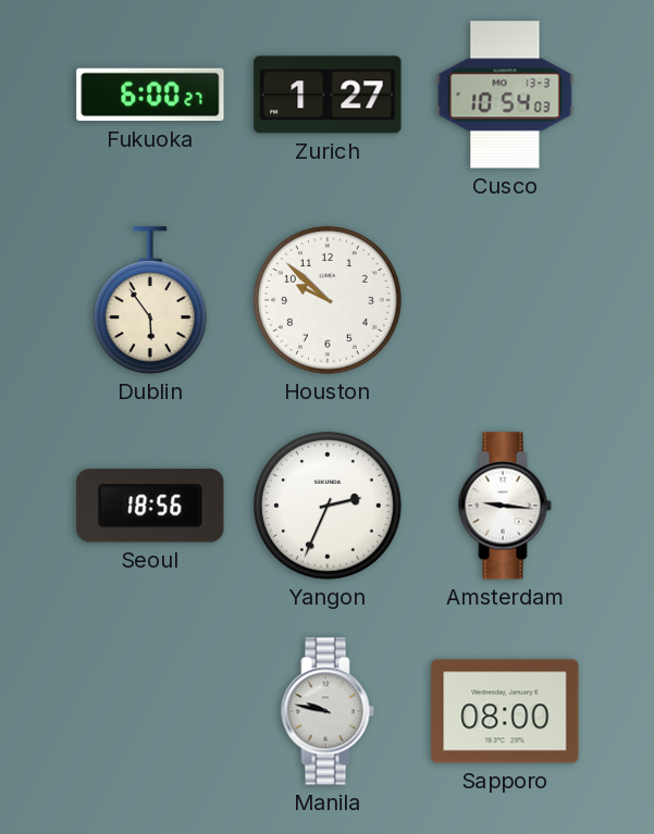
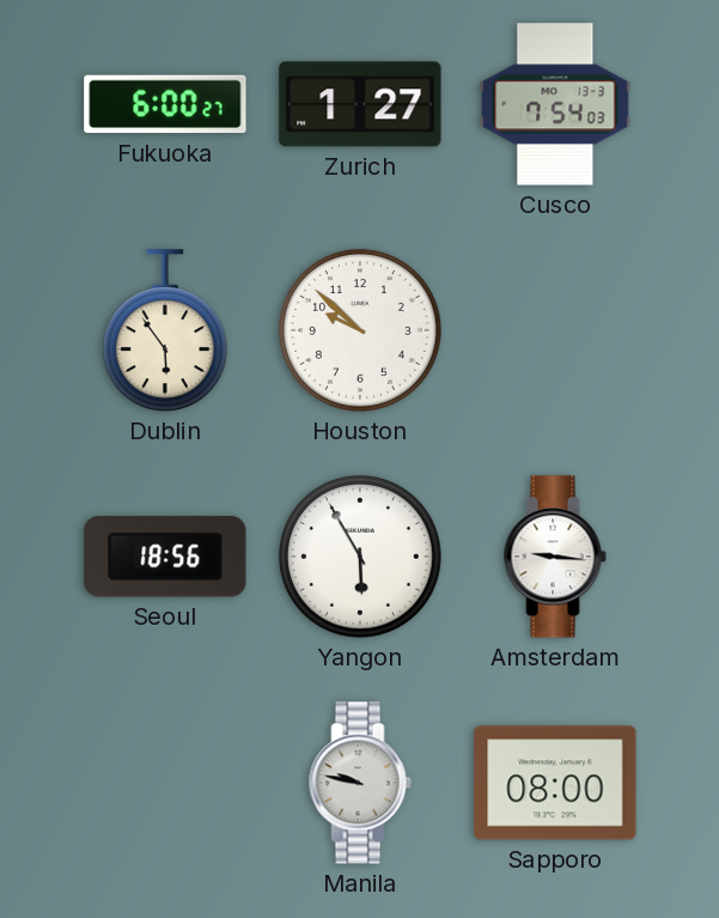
Cusco: 10:54 -> 7:54
Yangon: 2:34 -> 5:55
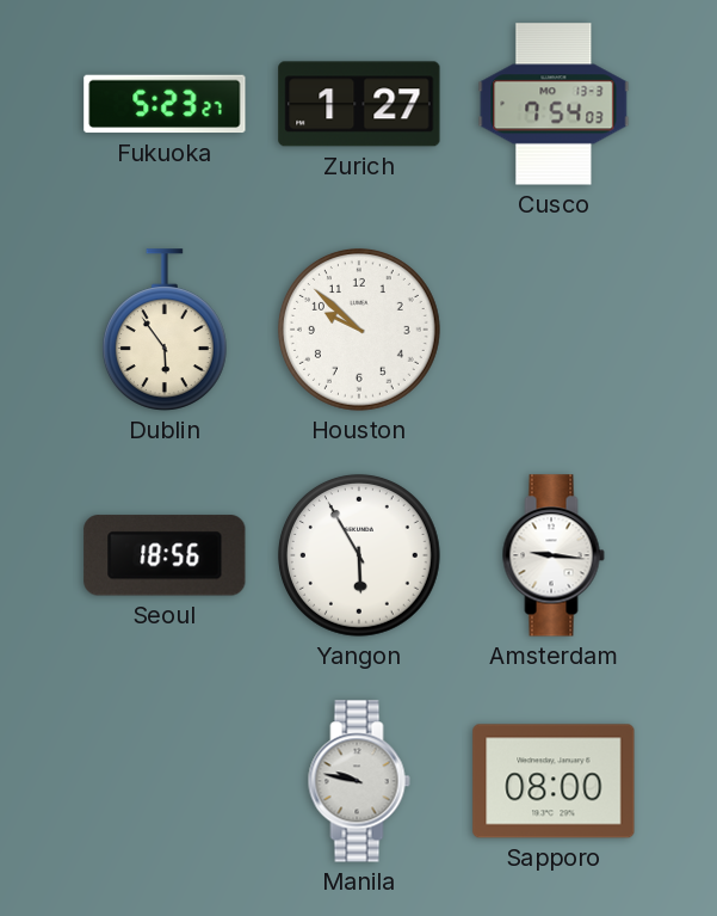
Fukuoka: 6:00 -> 5:23
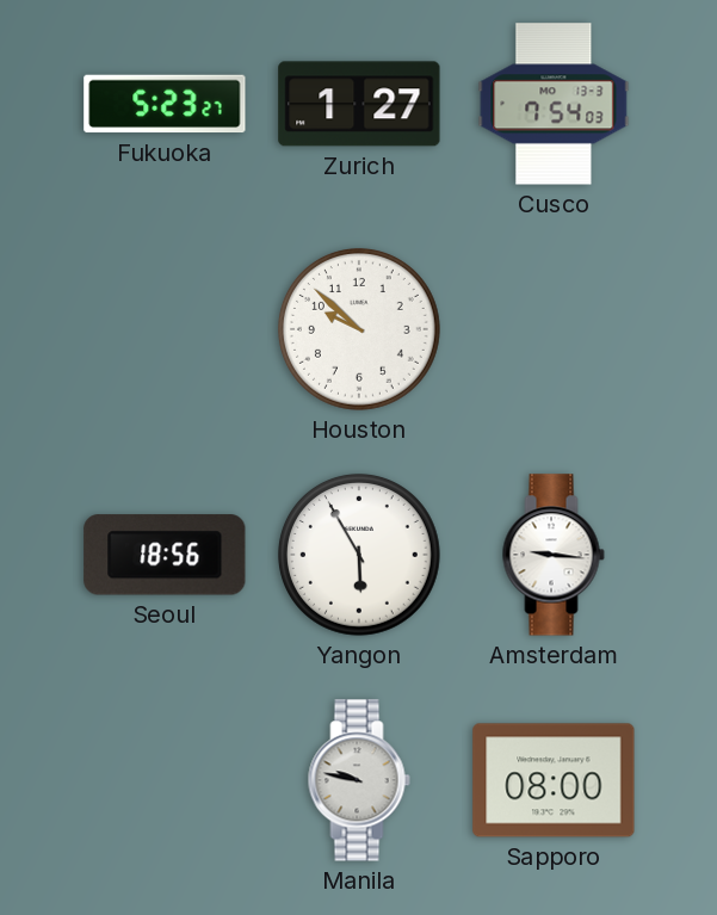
Dublin: 5:54 -> none
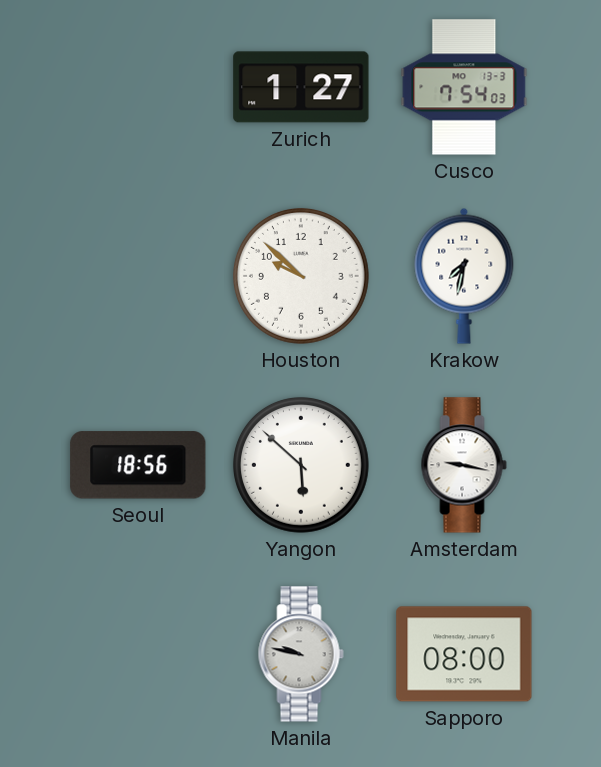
Fukuoka: 5:23 -> none
Krakow: none -> 7:32
Yangon: 5:55 -> 5:52
Amsterdam: 9:16 -> 9:17
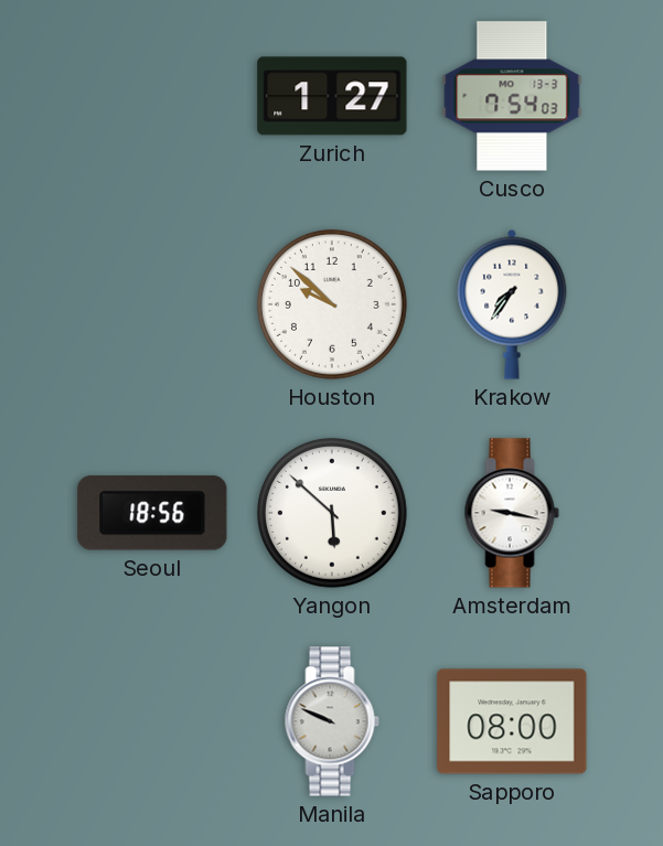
Krakow: 7:32 -> 7:36
Manila: 9:47 -> 9:49
